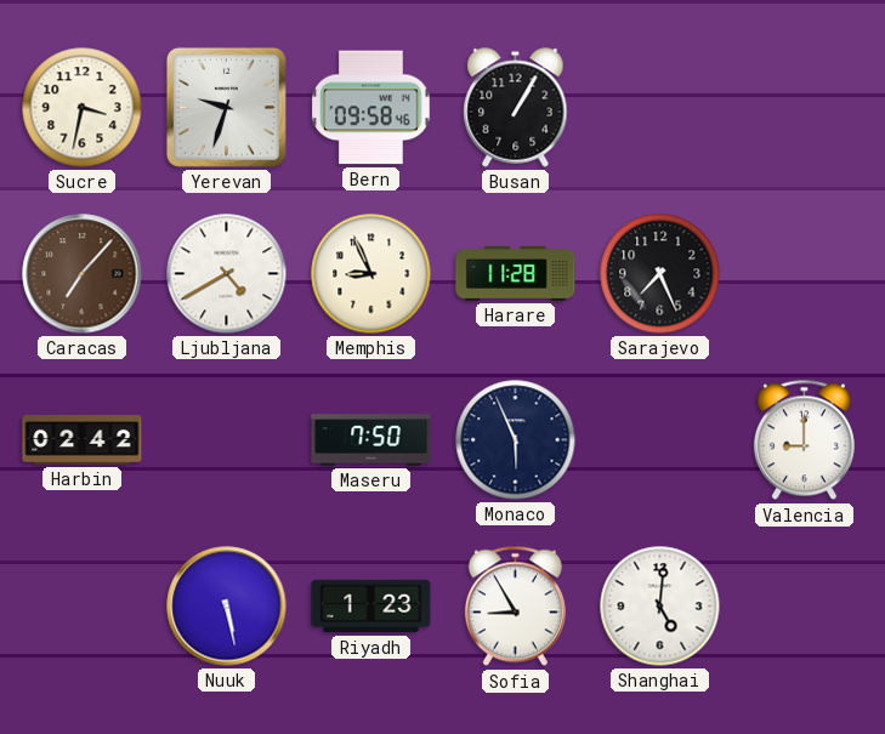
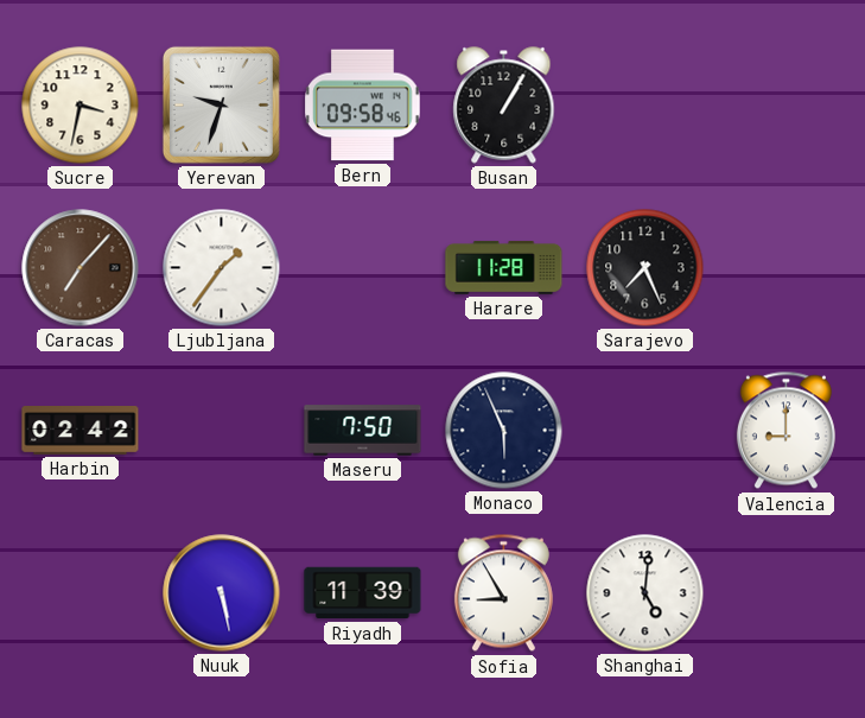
Ljubljana: 4:40 -> 1:36
Memphis: 8:56 -> none
Riyadh: 1:23 -> 11:39
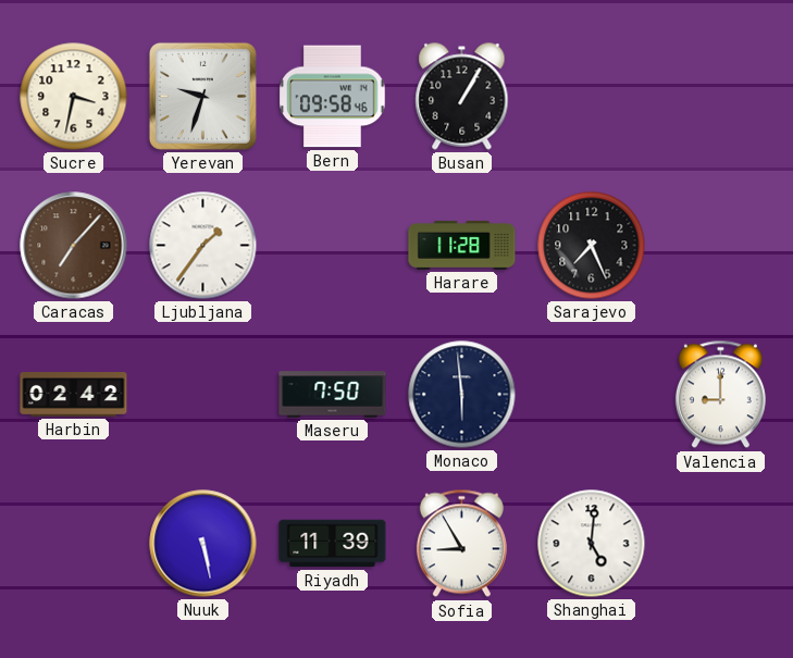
Monaco: 5:56 -> 5:59
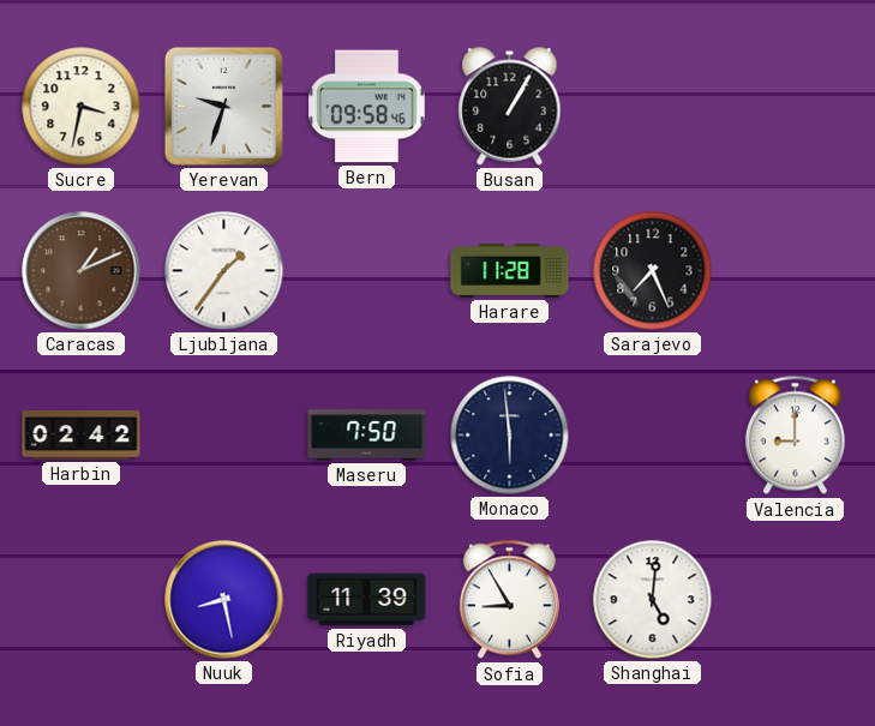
Caracas: 7:07 -> 1:11
Nuuk: 5:28 -> 8:28
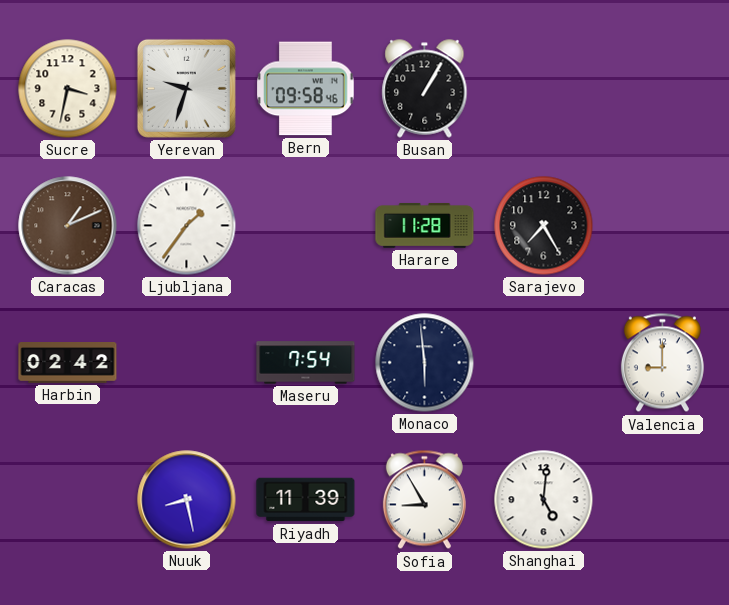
Sarajevo: 7:26 -> 7:25
Maseru: 7:50 -> 7:54
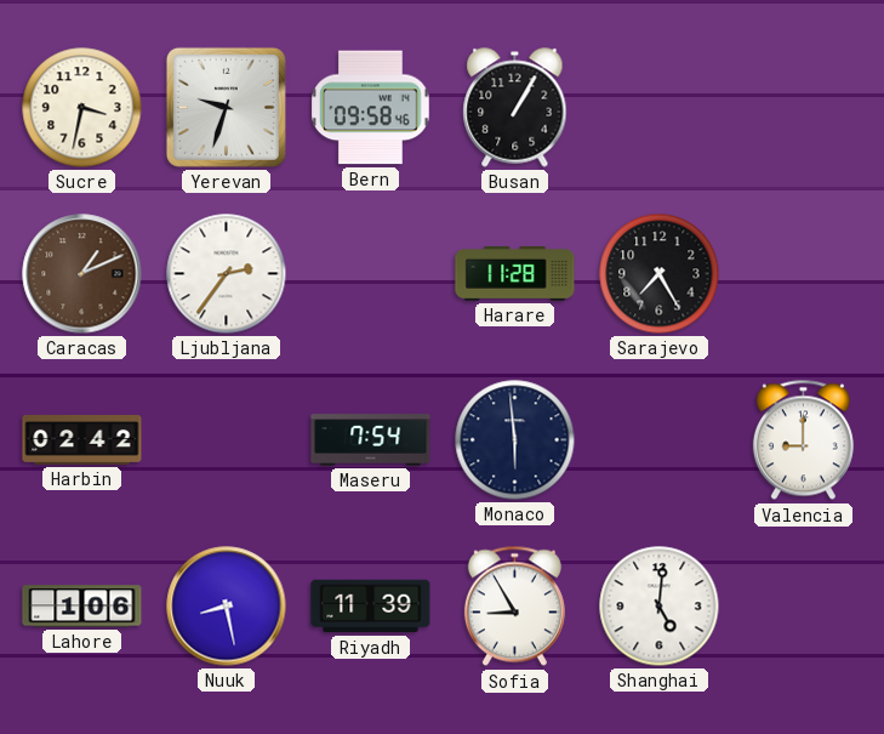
Ljubljana: 1:36 -> 2:36
Lahore: none -> 1:06
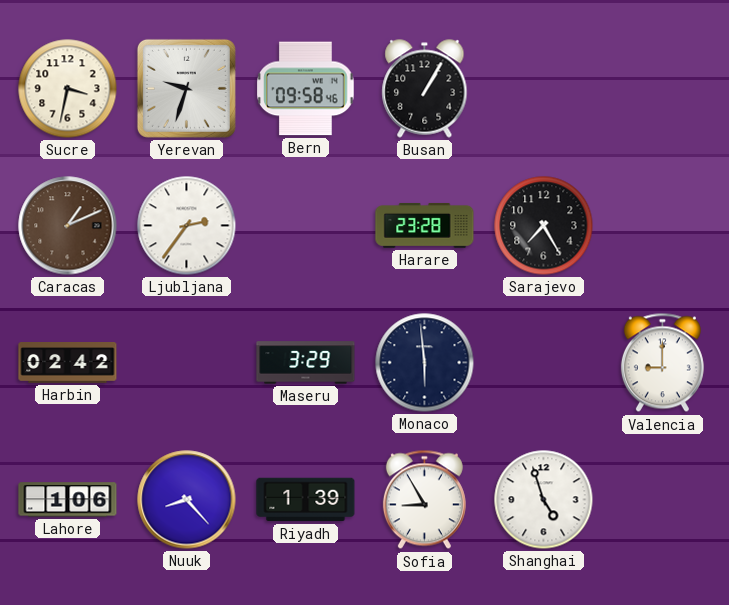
Harare: 11:28 -> 23:28
Maseru: 7:54 -> 3:29
Nuuk: 8:28 -> 8:23
Riyadh: 11:39 -> 1:39
Shanghai: 5:01 -> 4:57
